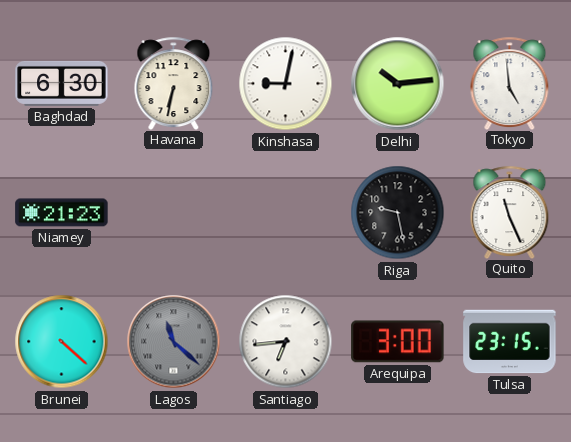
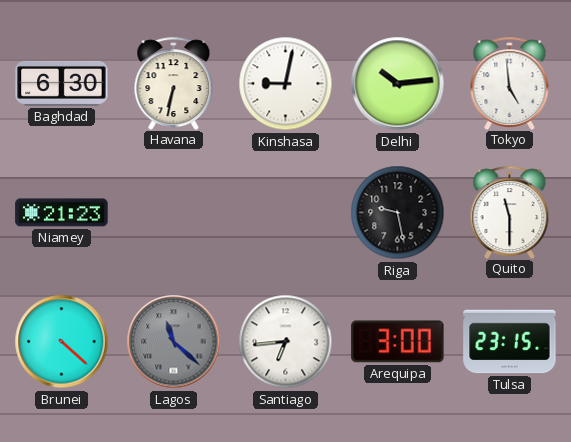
Quito: 11:26 -> 11:30
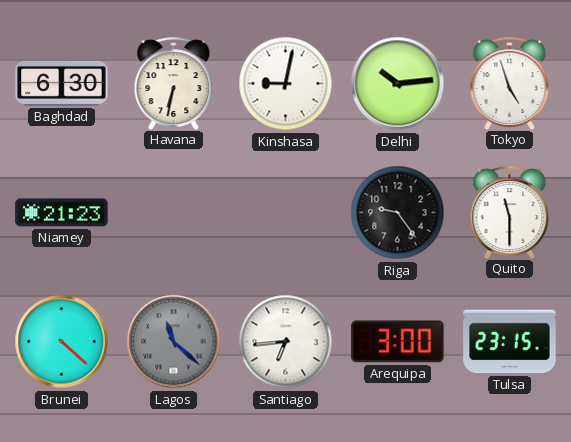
Tokyo: 4:59 -> 4:57
Riga: 9:28 -> 9:24
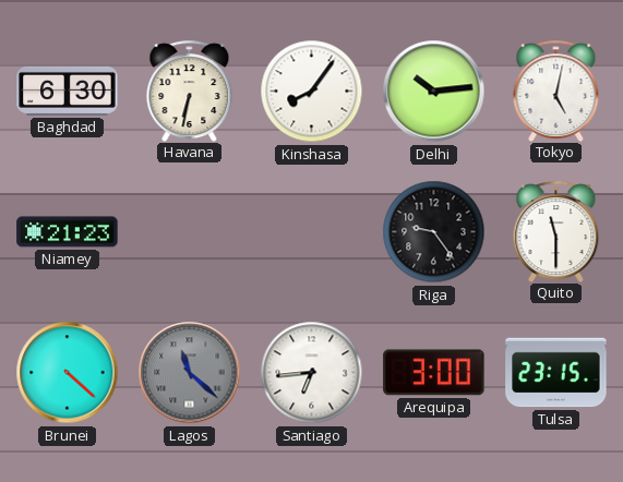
Kinshasa: 9:02 -> 8:06
Tokyo: 4:57 -> 5:02
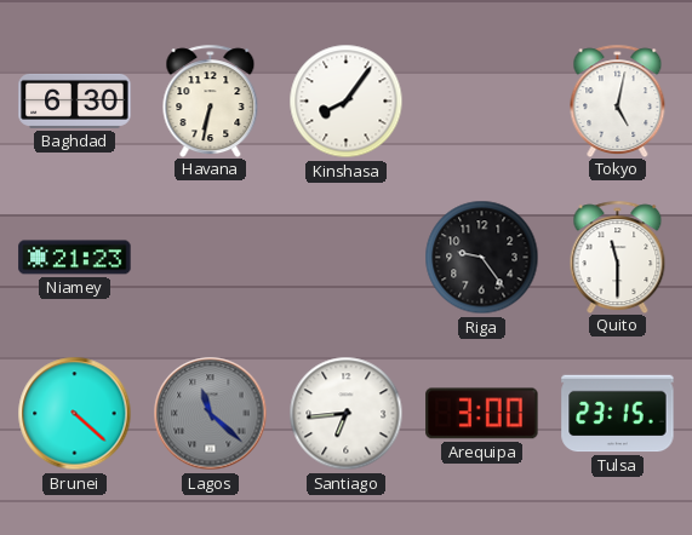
Delhi: 10:14 -> none
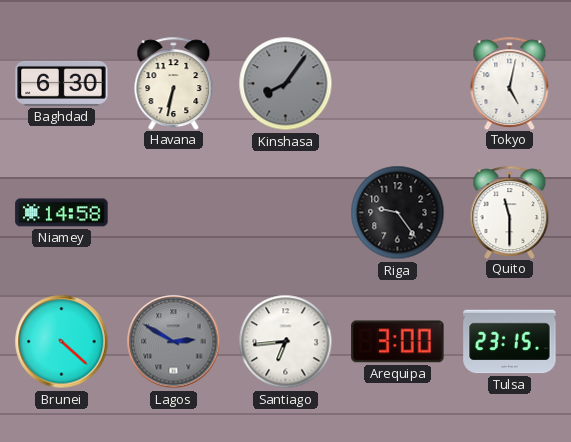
Kinshasa dial: white -> grey
Niamey: 21:23 -> 14:58
Lagos: 11:22 -> 2:50
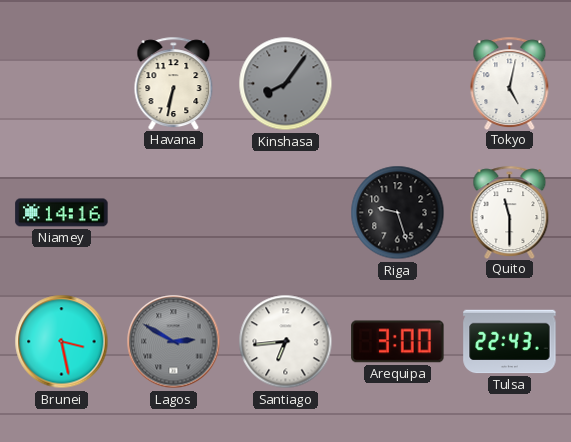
Baghdad: 6:30 -> none
Niamey: 14:58 -> 14:16
Riga: 9:24 -> 9:27
Brunei: 4:22 -> 3:28
Tulsa: 23:15 -> 22:43
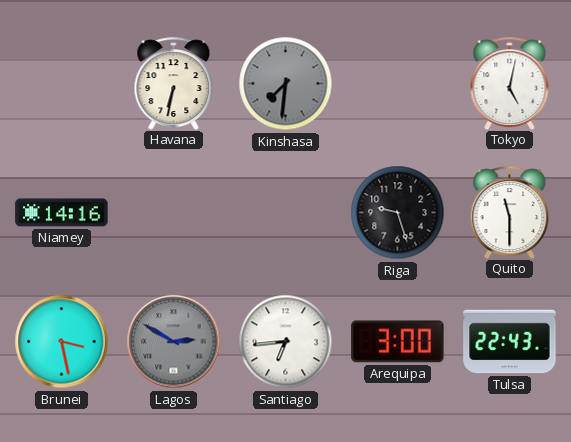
Kinshasa: 8:06 -> 7:31
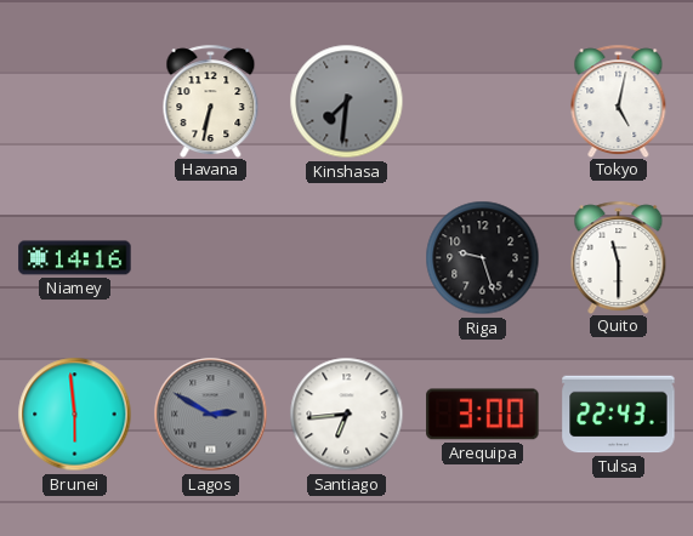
Brunei: 3:28 -> 5:59
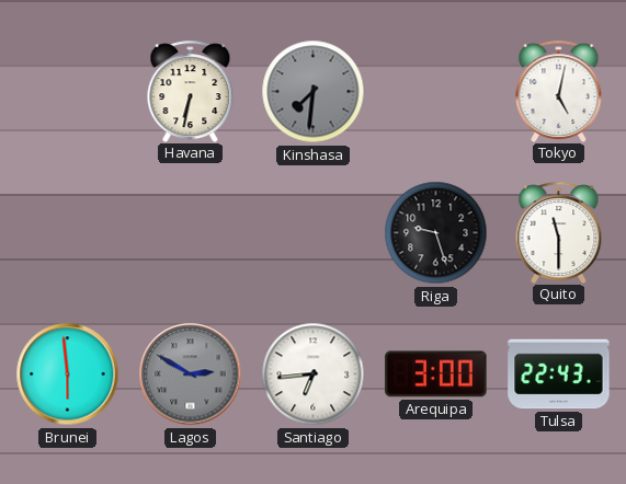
Niamey: 14:16 -> none
